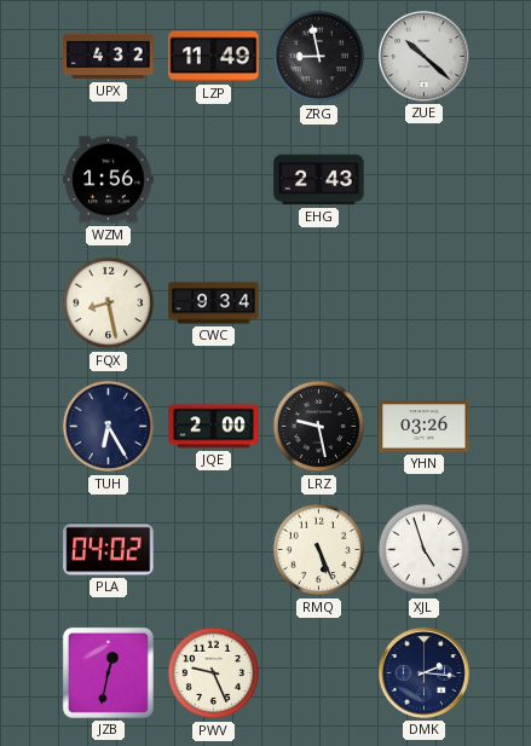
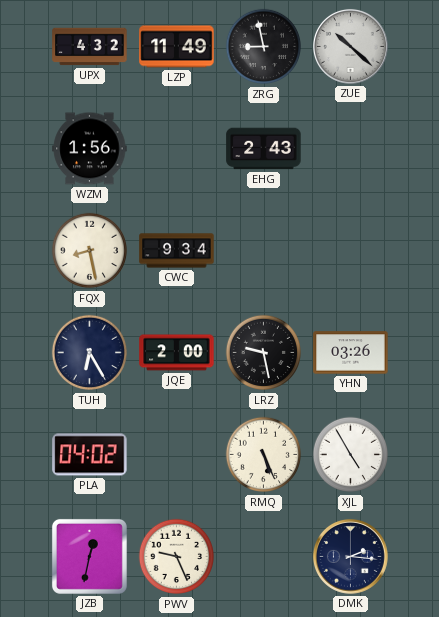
XJL: 4:57 -> 4:55
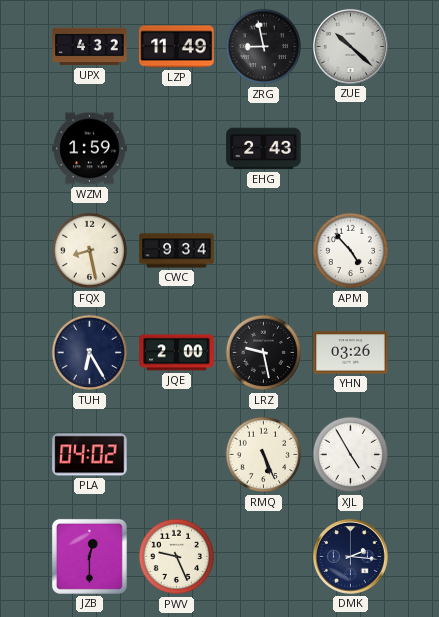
WZM: 1:56 -> 1:59
APM: none -> 4:53
JZB: 12:32 -> 12:30
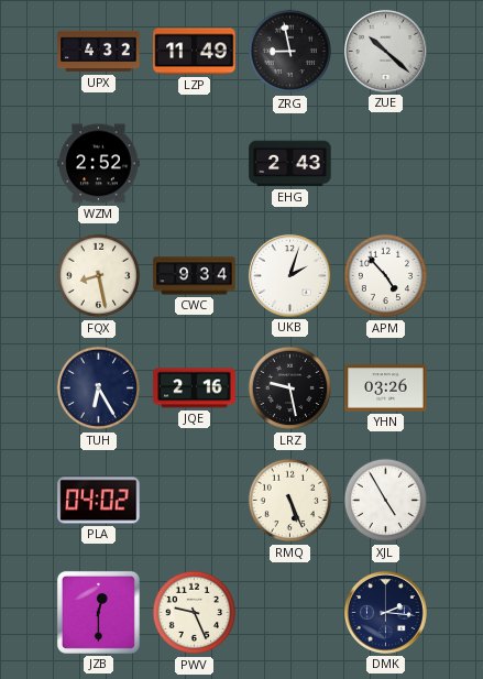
WZM: 1:59 -> 2:52
UKB: none -> 2:03
JQE: 2:00 -> 2:16
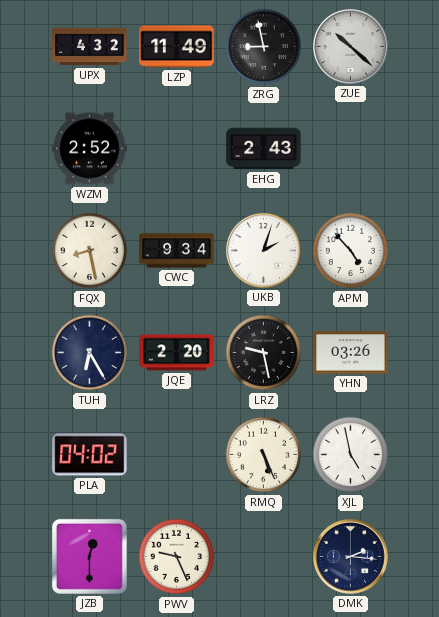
JQE: 2:16 -> 2:20
XJL: 4:55 -> 4:58
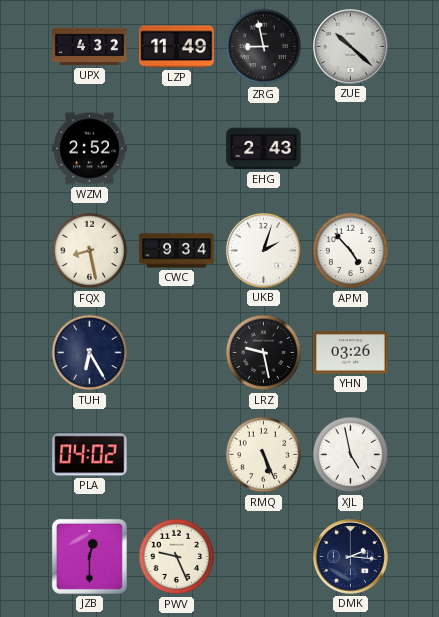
JQE: 2:20 -> none
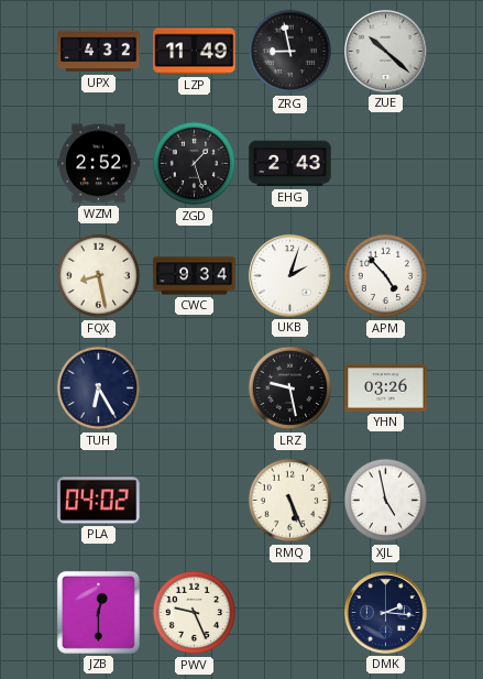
ZGD: none -> 1:27
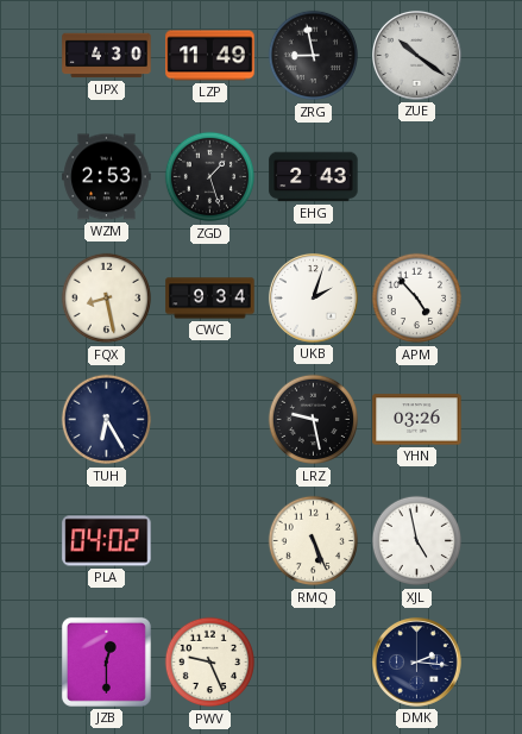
UPX: 4:32 -> 4:30
ZUE: 10:22 -> 10:21
WZM: 2:52 -> 2:53
